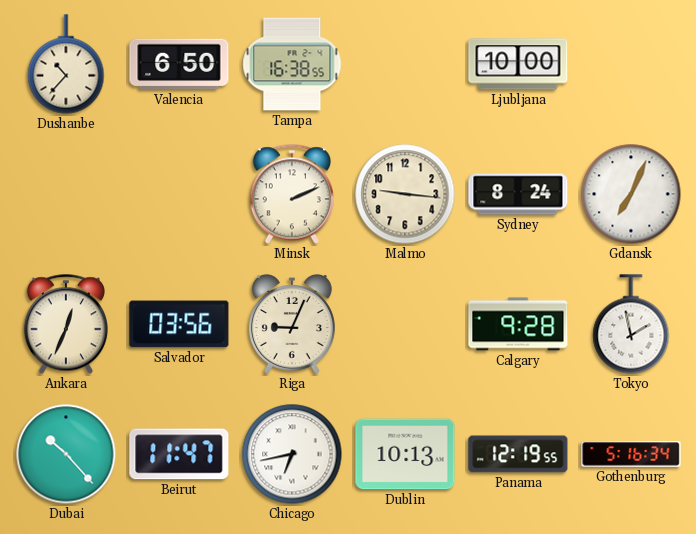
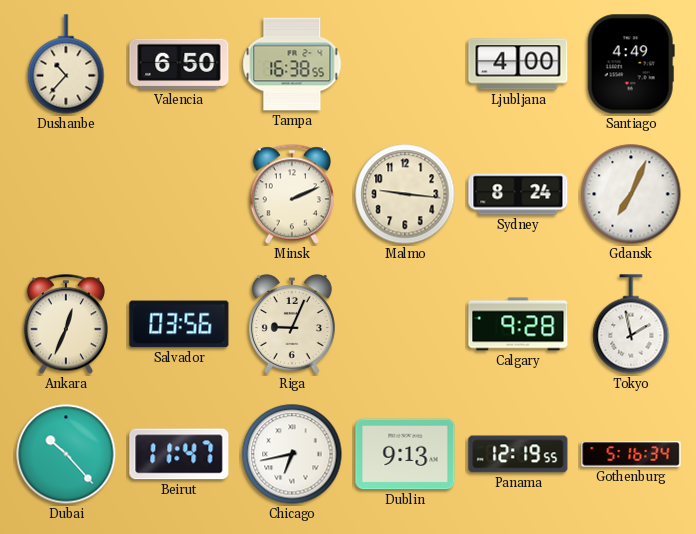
Ljubljana: 10:00 -> 4:00
Santiago: none -> 4:49
Dublin: 10:13 -> 9:13
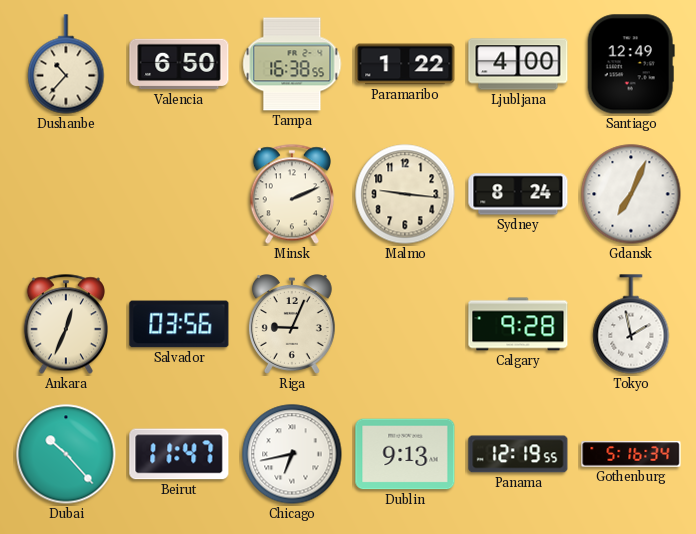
Paramaribo: none -> 1:22
Santiago: 4:49 -> 12:49
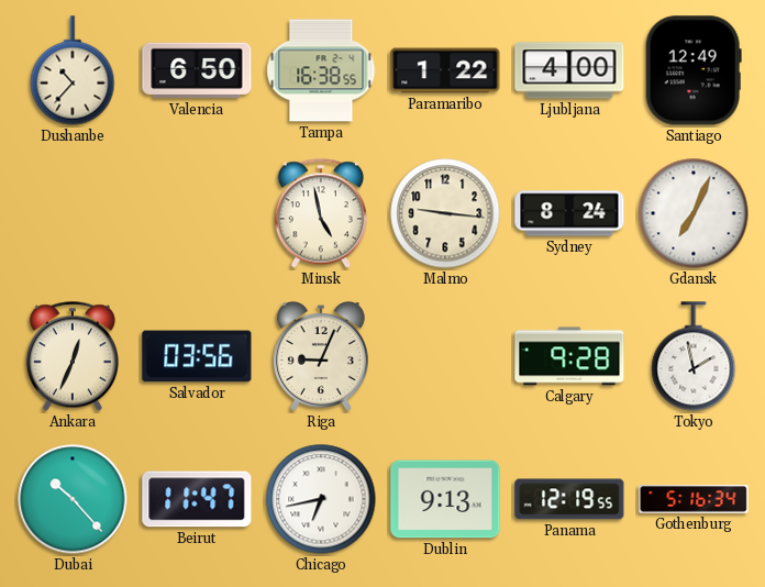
Minsk: 2:11 -> 4:58
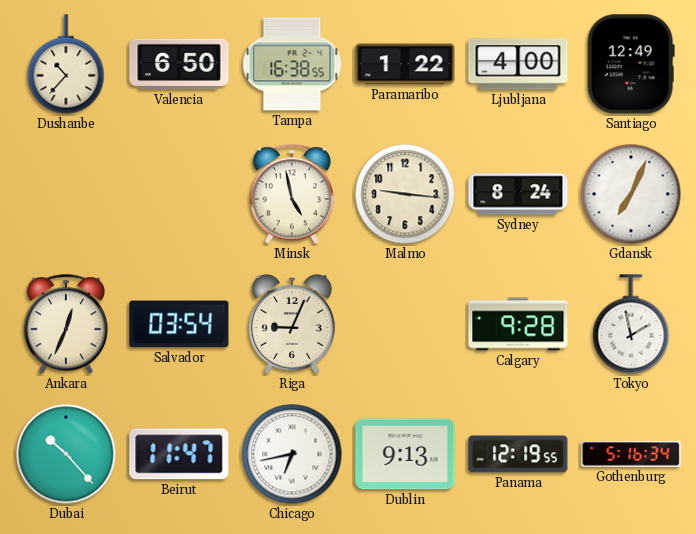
Salvador: 03:56 -> 03:54
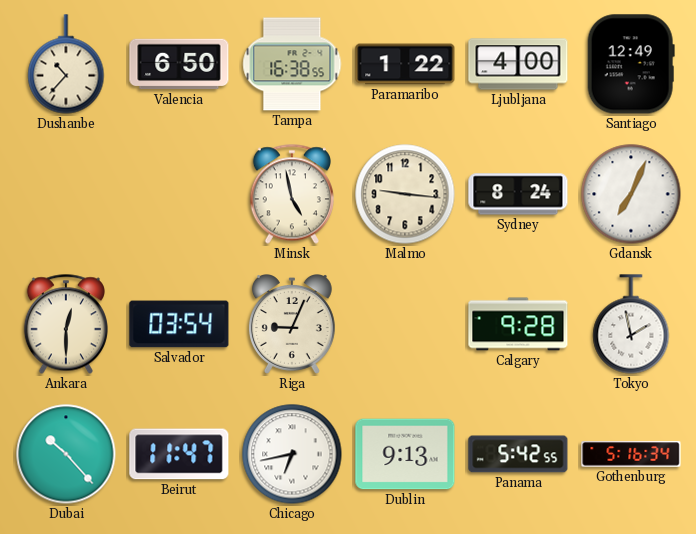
Ankara: 12:34 -> 12:30
Panama: 12:19 -> 5:42
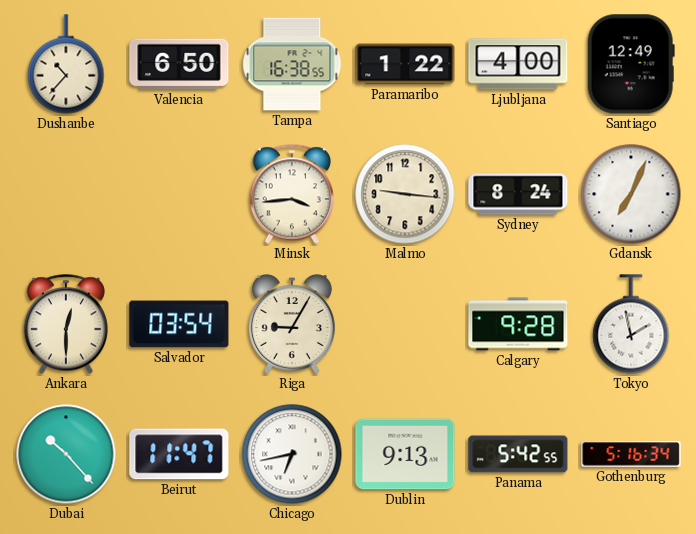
Minsk: 4:58 -> 3:44
Riga: 9:04 -> 9:05
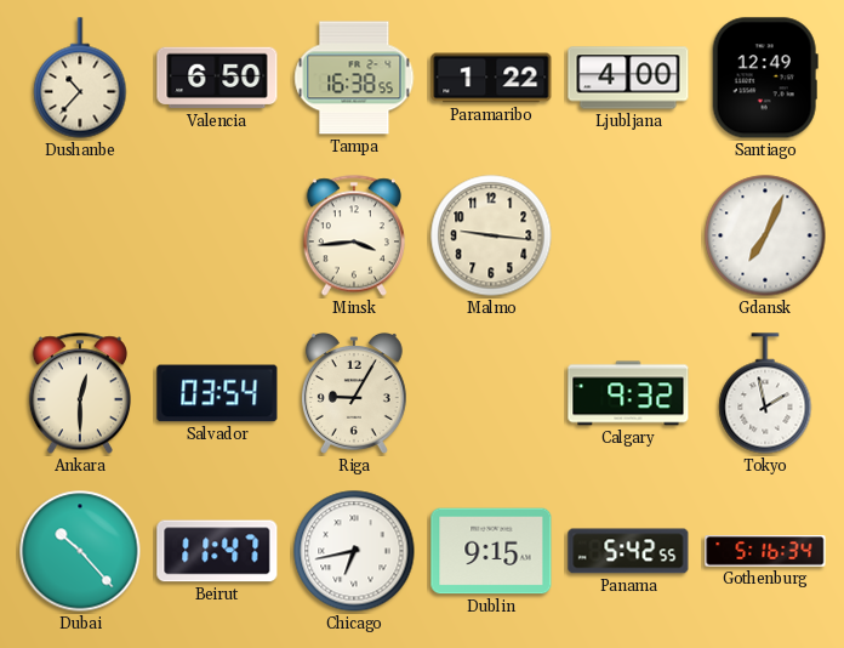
Sydney: 8:24 -> none
Calgary: 9:28 -> 9:32
Dublin: 9:13 -> 9:15
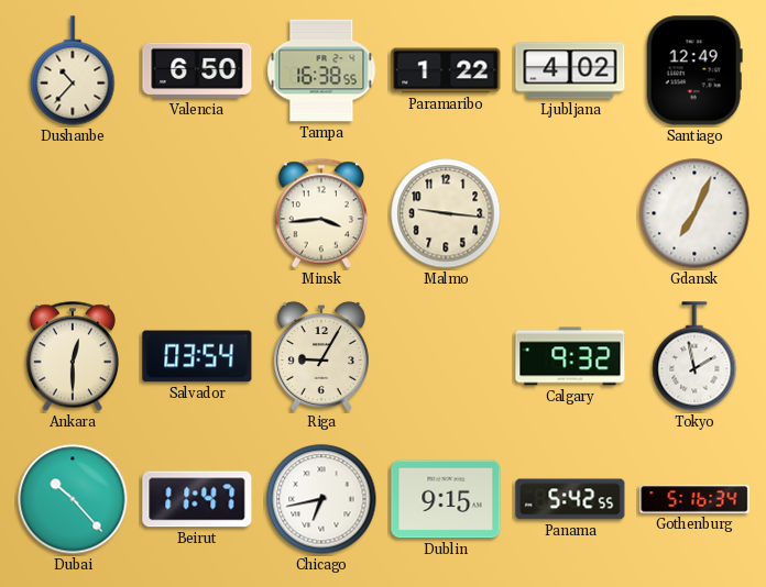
Ljubljana: 4:00 -> 4:02
